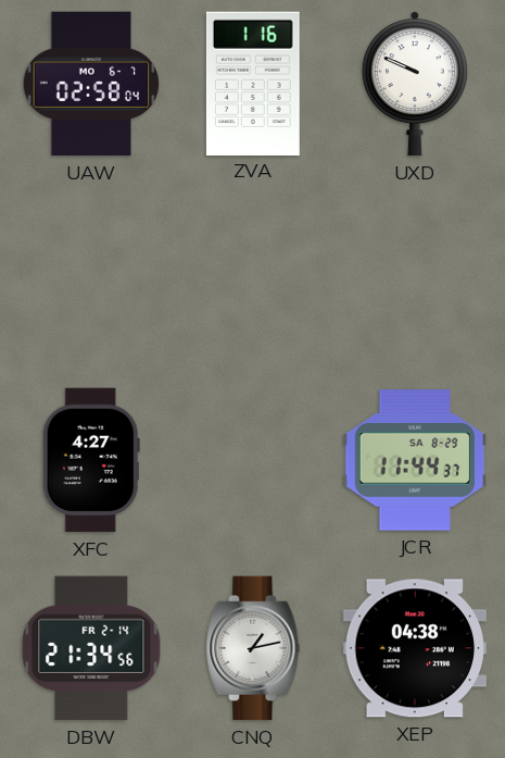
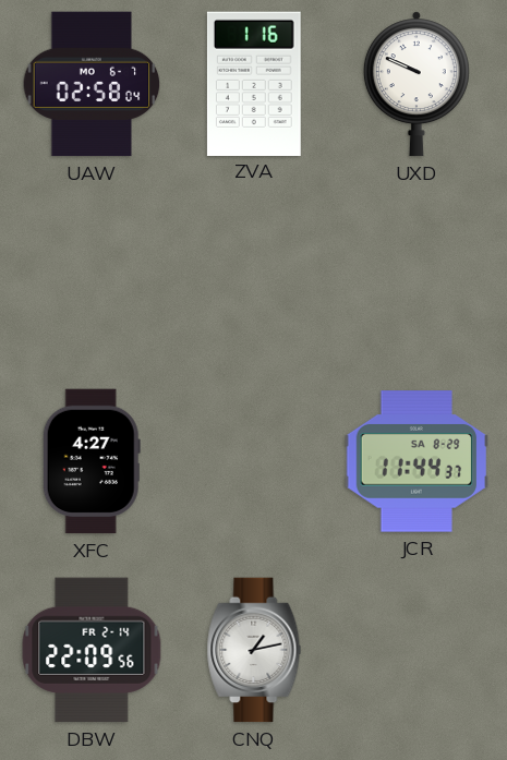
DBW: 21:34 -> 22:09
XEP: 04:38 -> none
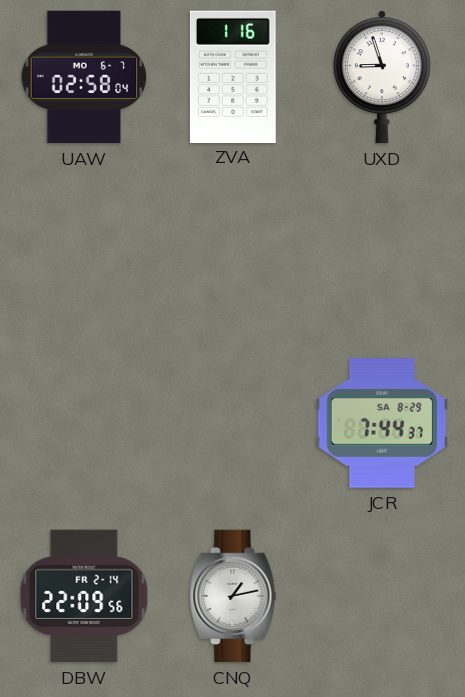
UXD: 9:49 -> 8:57
XFC: 4:27 -> none
JCR: 11:44 -> 7:44
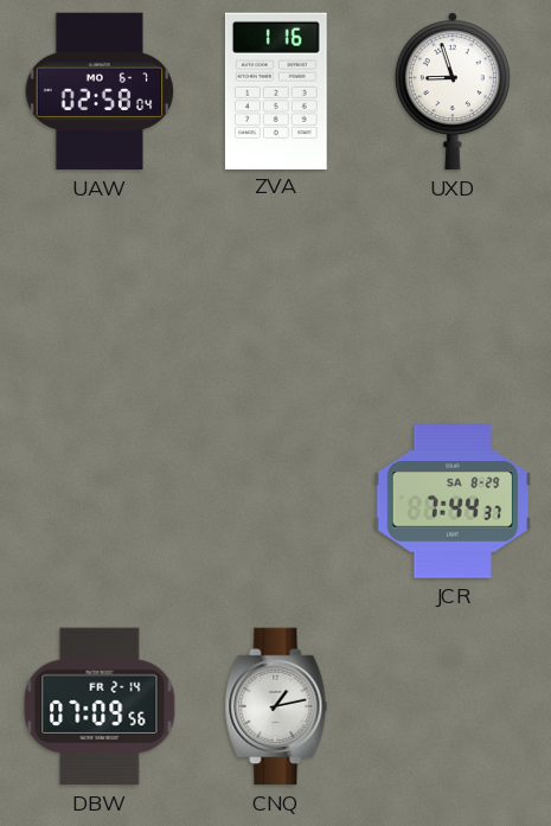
DBW: 22:09 -> 07:09
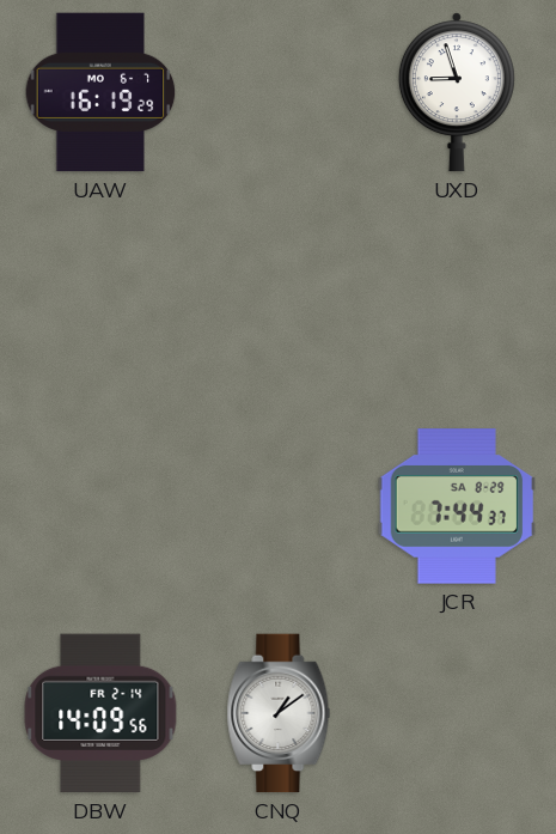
UAW: 02:58 -> 16:19
ZVA: 1:16 -> none
DBW: 07:09 -> 14:09
CNQ: 1:13 -> 1:09
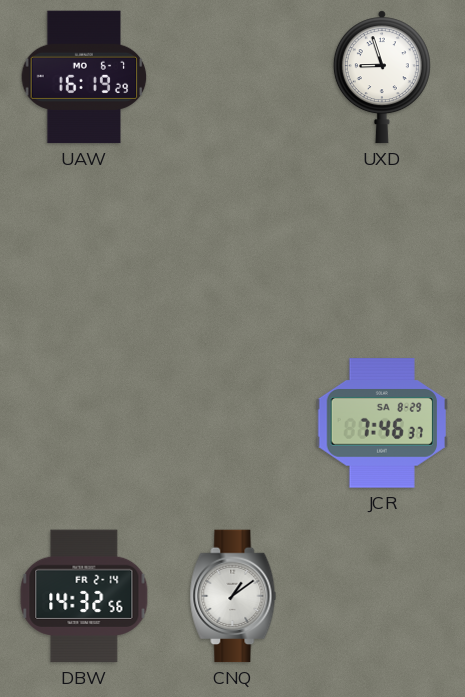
JCR: 7:44 -> 7:46
DBW: 14:09 -> 14:32
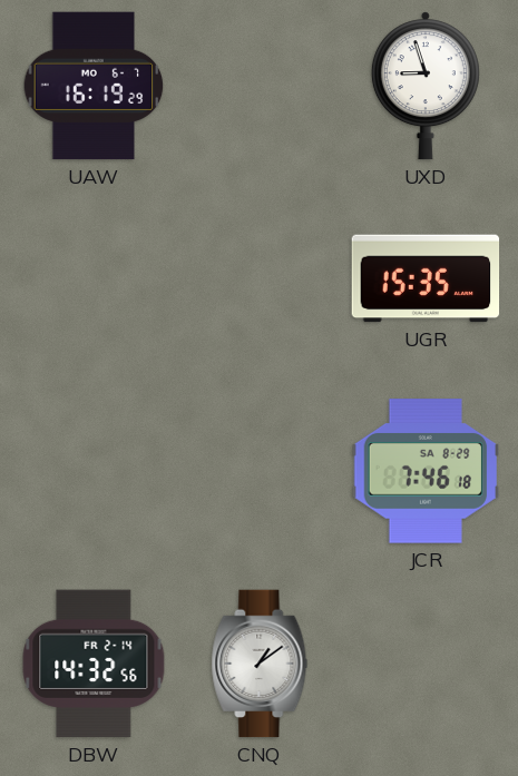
UGR: none -> 15:35
JCR: 7:46:37 -> 7:46:18
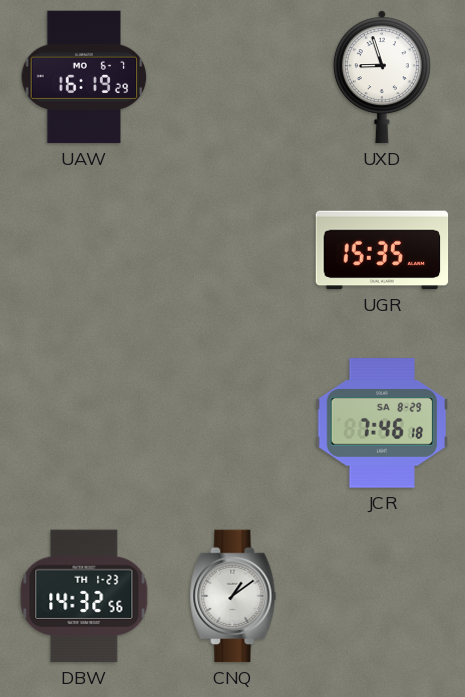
DBW date: FR 2-14 -> TH 1-23
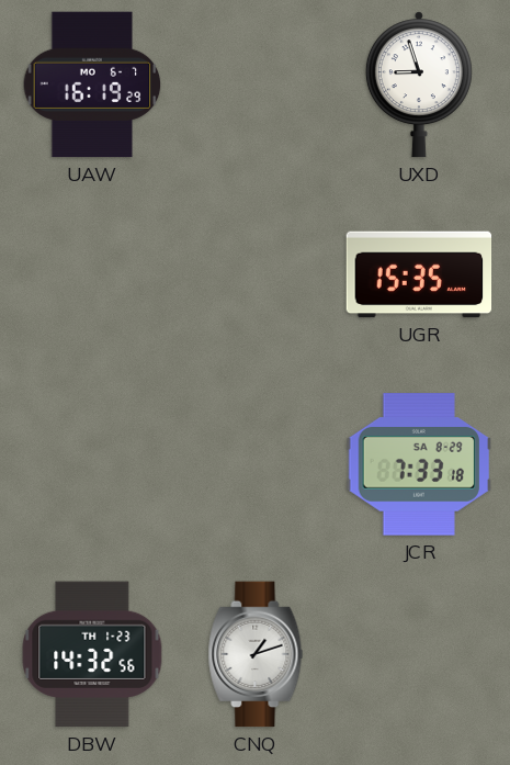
JCR: 7:46 -> 7:33
CNQ: 1:09 -> 1:12
